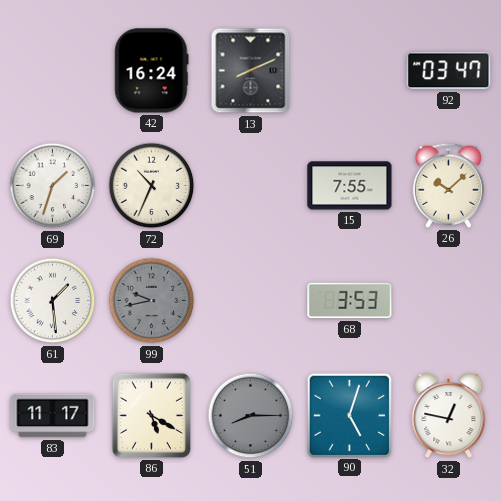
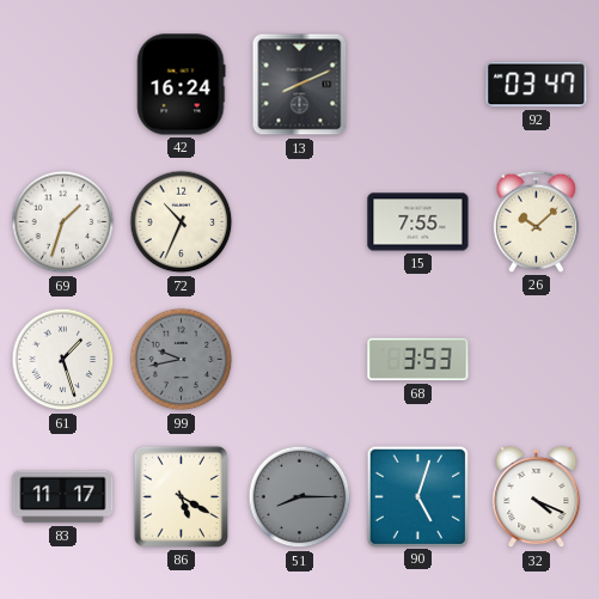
61: 1:29 -> 1:27
32: 12:47 -> 4:19
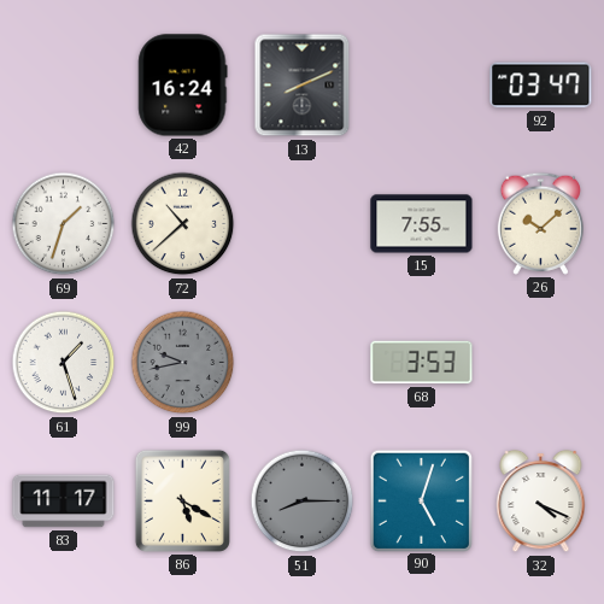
72: 10:34 -> 10:38
